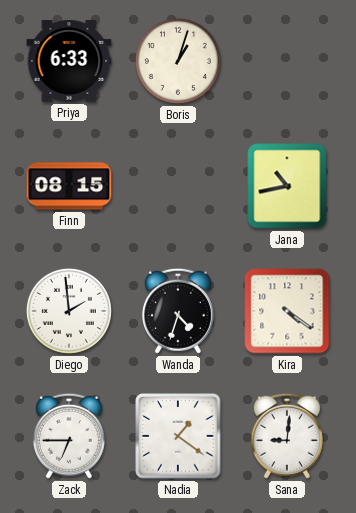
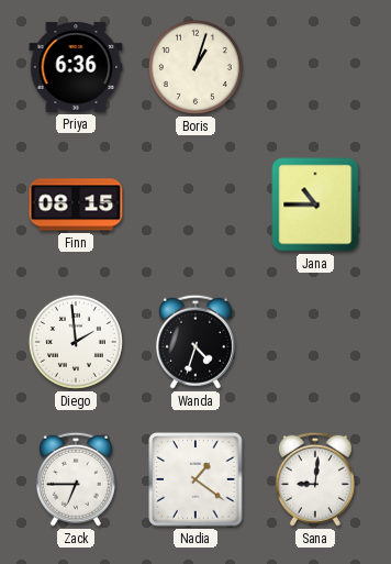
Priya: 6:33 -> 6:36
Jana: 10:43 -> 10:45
Kira: 4:21 -> none
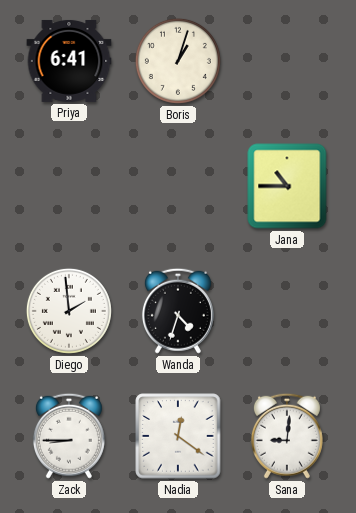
Priya: 6:36 -> 6:41
Finn: 08:15 -> none
Zack: 6:45 -> 8:45
Nadia: 1:21 -> 12:21
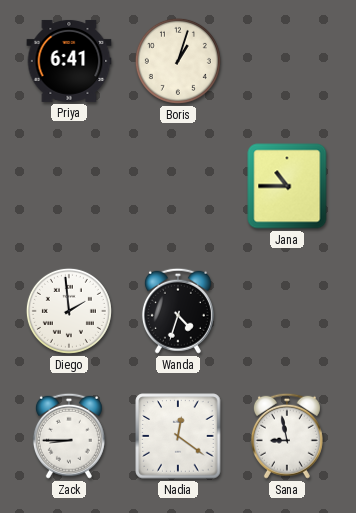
Sana: 9:01 -> 8:58
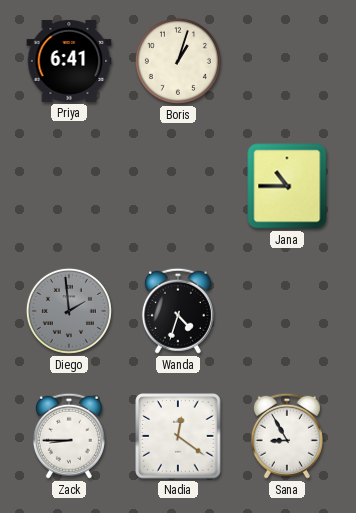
Diego dial: white -> grey
Sana: 8:58 -> 8:55
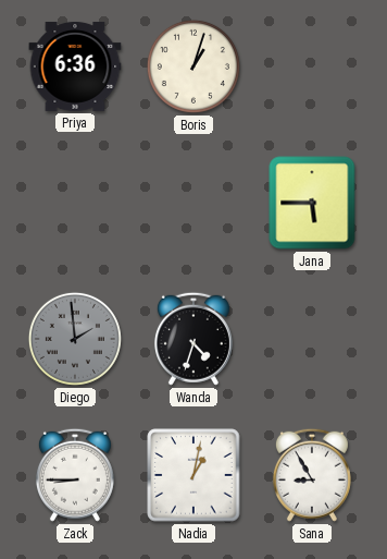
Priya: 6:41 -> 6:36
Jana: 10:45 -> 5:45
Nadia: 12:21 -> 1:02
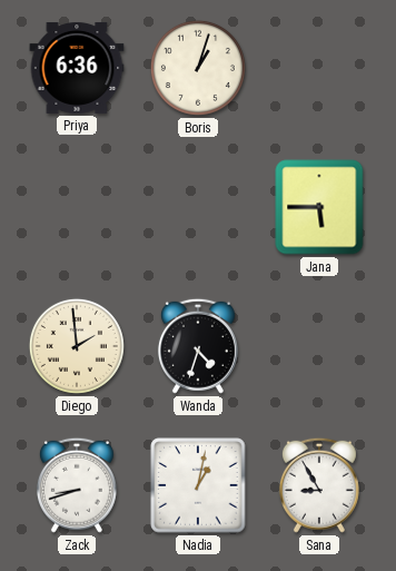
Diego dial: grey -> cream
Zack: 8:45 -> 8:42
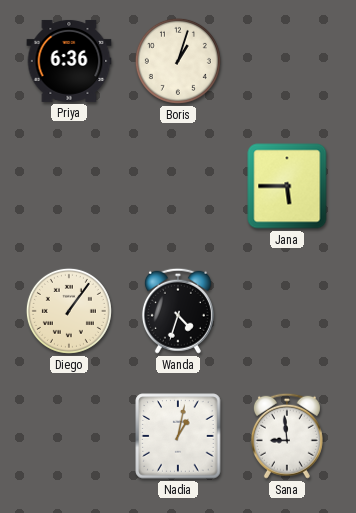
Diego: 1:59 -> 1:06
Zack: 8:42 -> none
Sana: 8:55 -> 8:59
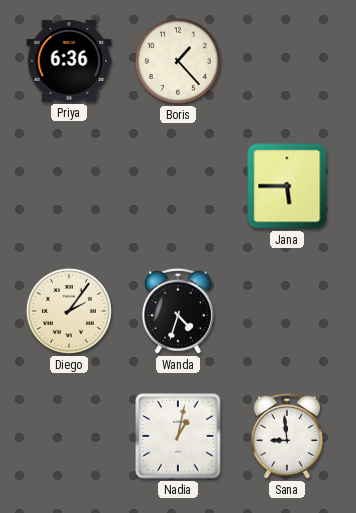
Boris: 1:03 -> 1:23
Diego: 1:06 -> 2:06
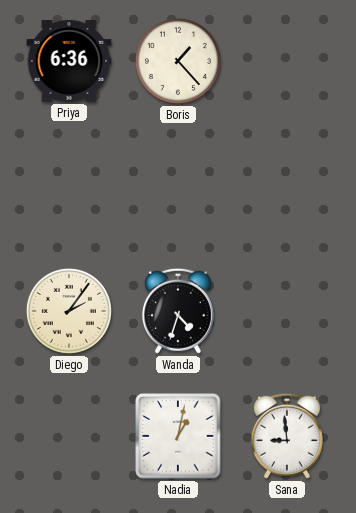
Jana: 5:45 -> none
